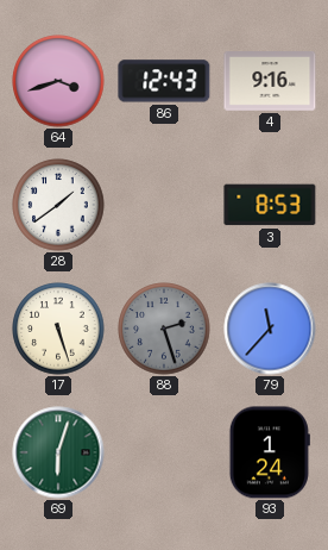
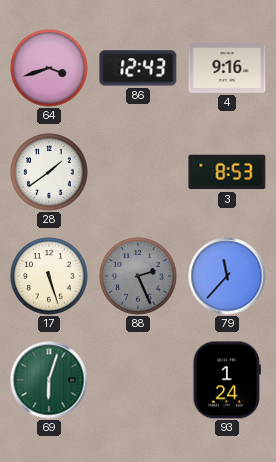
88: 2:27 -> 2:26
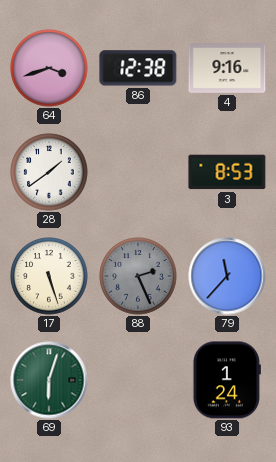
86: 12:43 -> 12:38
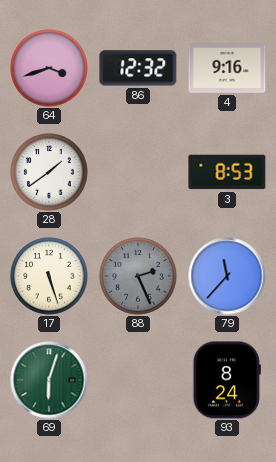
86: 12:38 -> 12:32
93: 1:24 -> 8:24
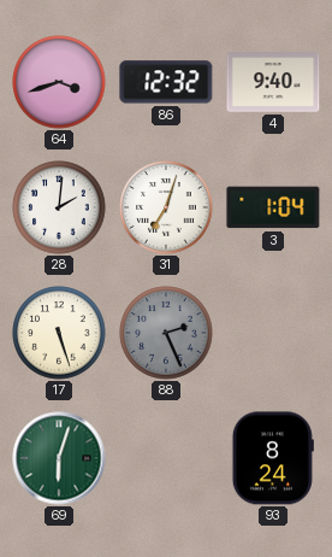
4: 9:16 -> 9:40
28: 1:39 -> 2:01
31: none -> 7:03
3: 8:53 -> 1:04
79: 11:37 -> none
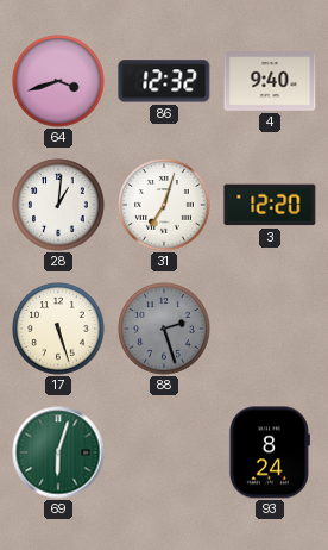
28: 2:01 -> 1:01
3: 1:04 -> 12:20
88: 2:26 -> 2:27
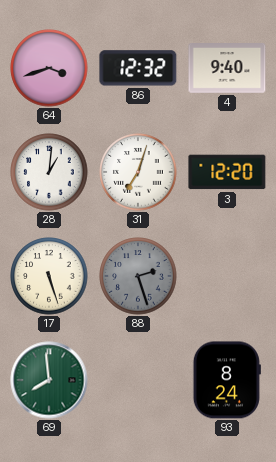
69: 6:03 -> 7:59
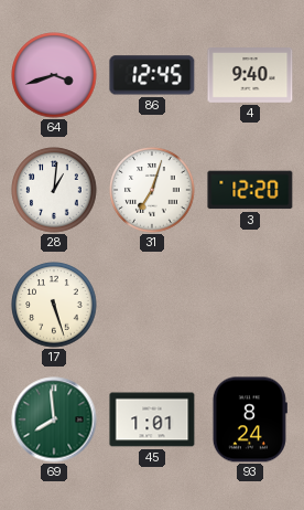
86: 12:32 -> 12:45
88: 2:27 -> none
45: none -> 1:01
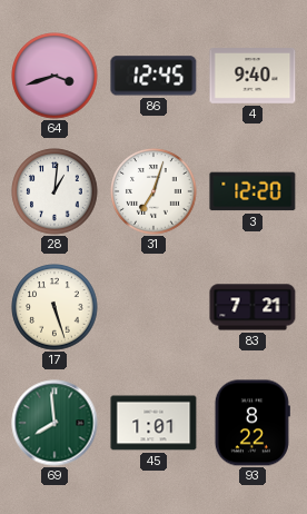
83: none -> 7:21
93: 8:24 -> 8:22
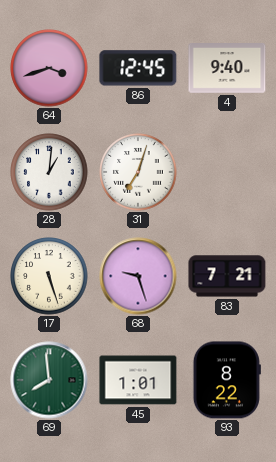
3: 12:20 -> none
68: none -> 9:27
